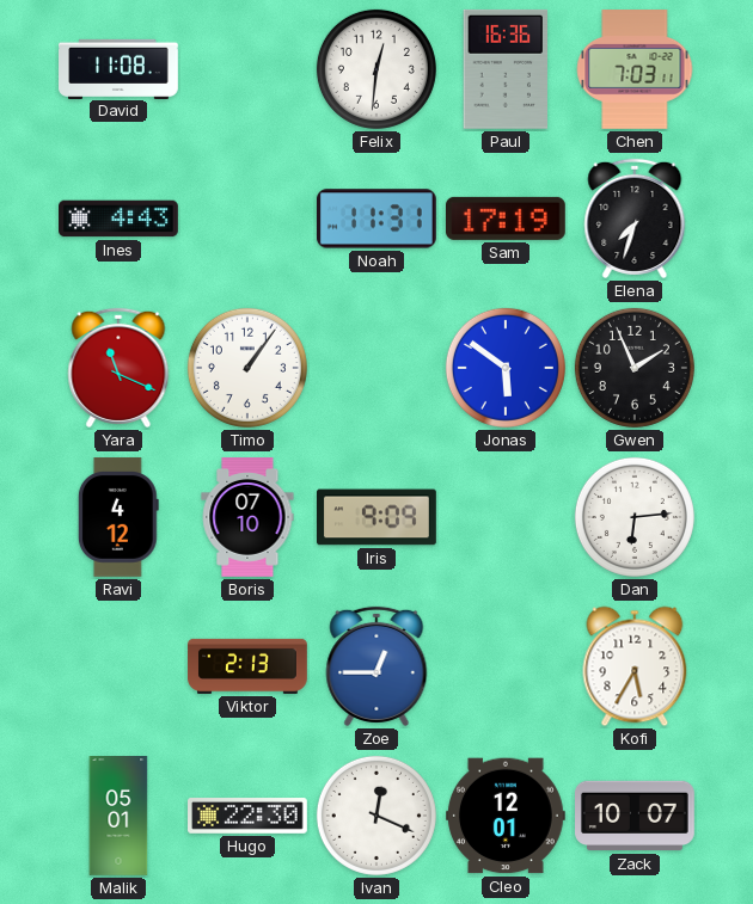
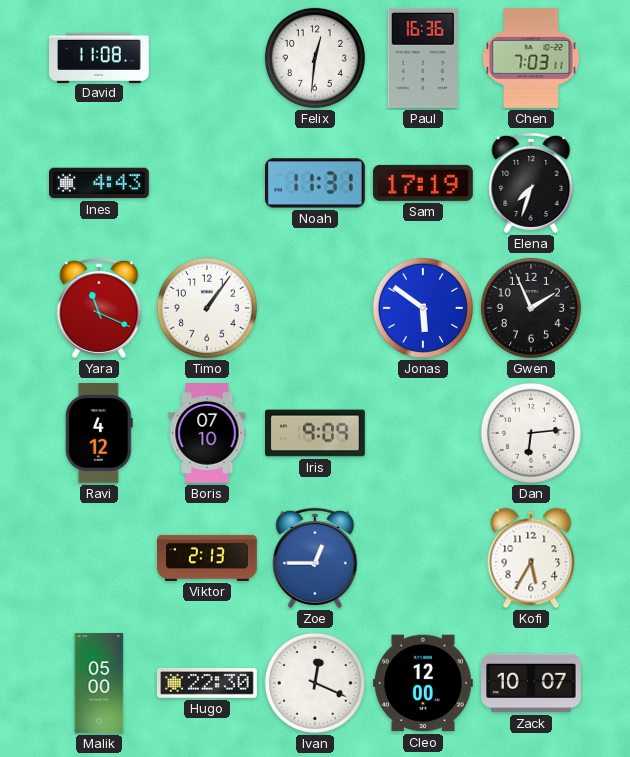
Malik: 05:01 -> 05:00
Cleo: 12:01 -> 12:00
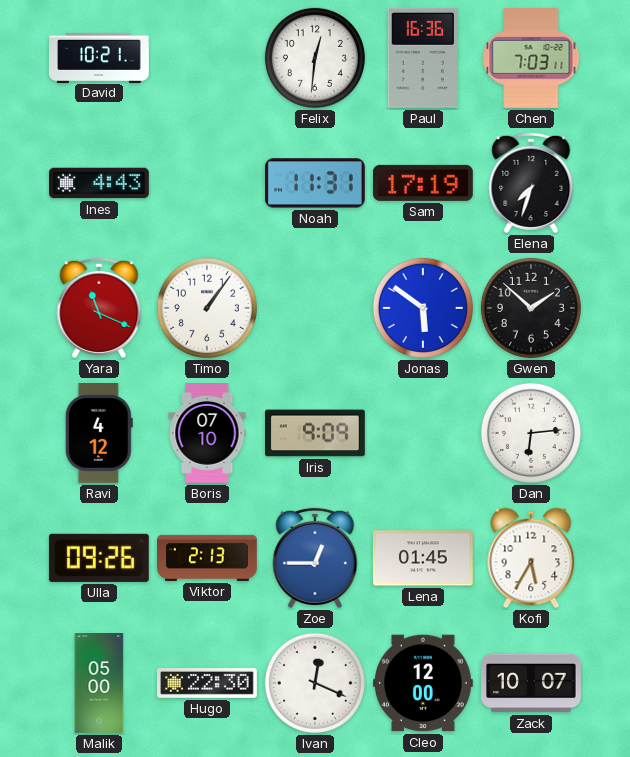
David: 11:08 -> 10:21
Gwen: 1:56 -> 1:52
Ulla: none -> 09:26
Lena: none -> 01:45
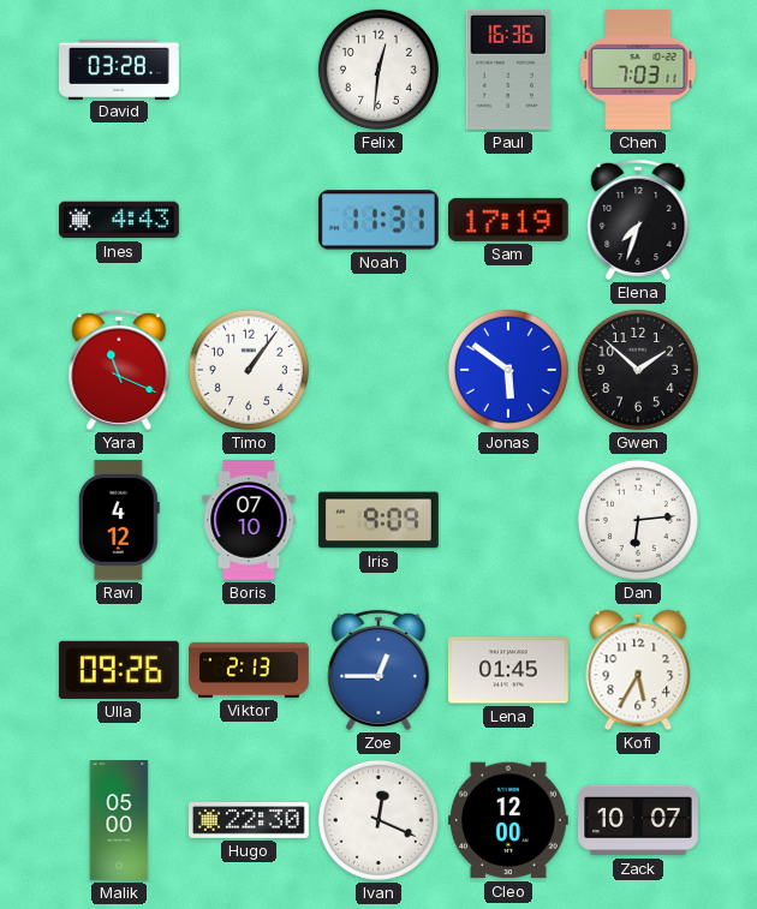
David: 10:21 -> 03:28
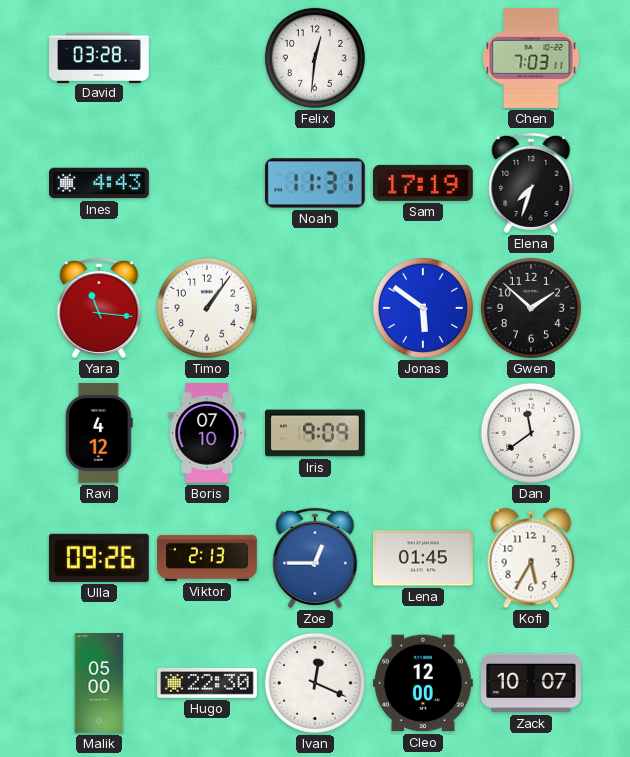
Paul: 16:36 -> none
Yara: 11:19 -> 11:16
Dan: 6:14 -> 11:39
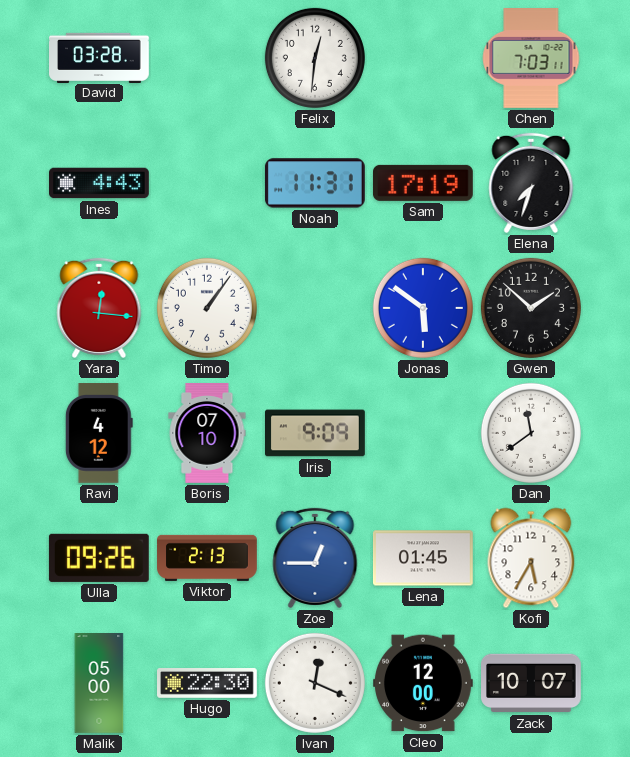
Yara: 11:16 -> 12:16
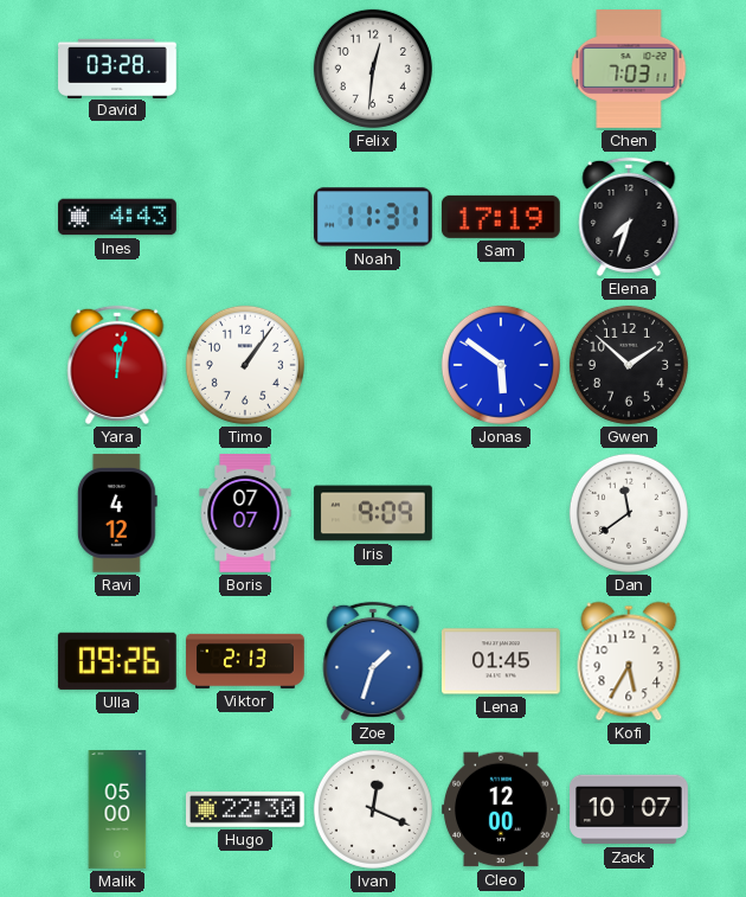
Yara: 12:16 -> 12:02
Boris: 07:10 -> 07:07
Zoe: 12:45 -> 1:33
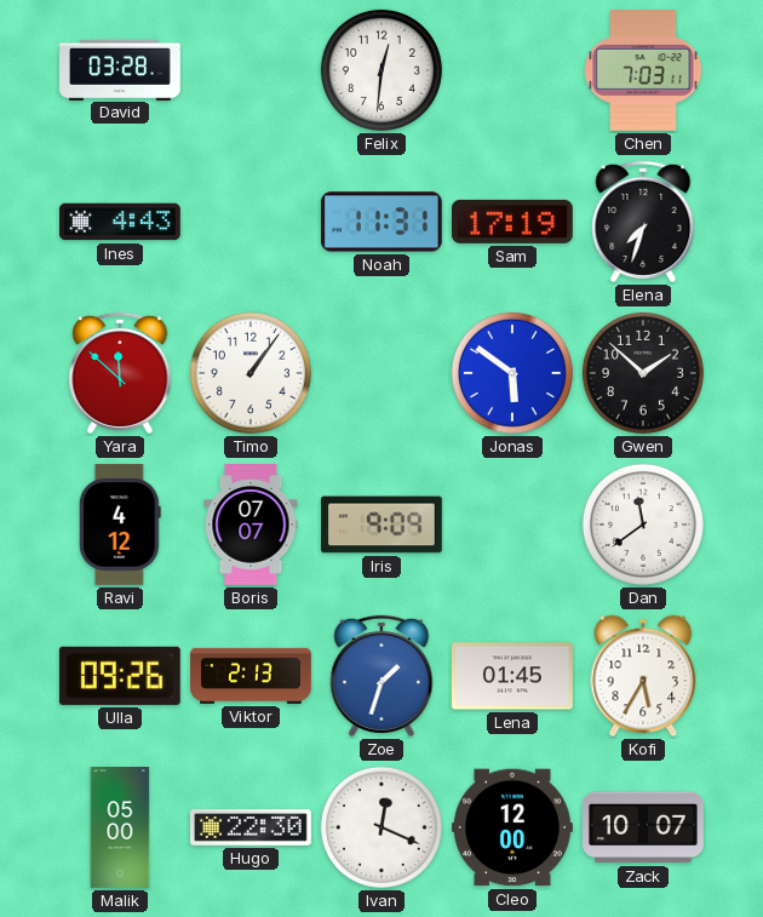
Yara: 12:02 -> 11:52
